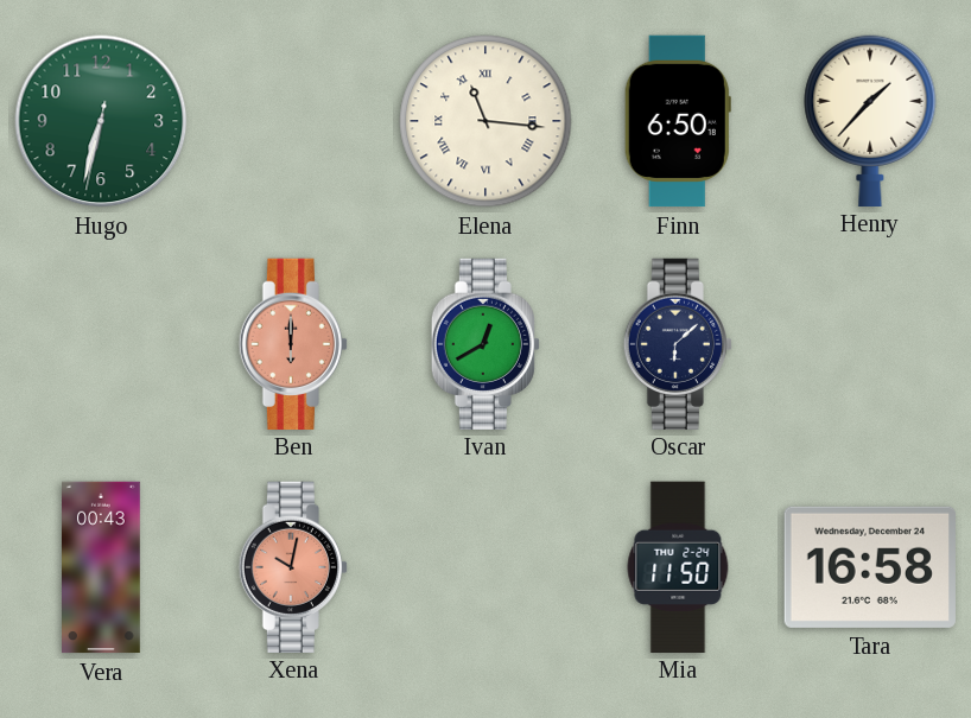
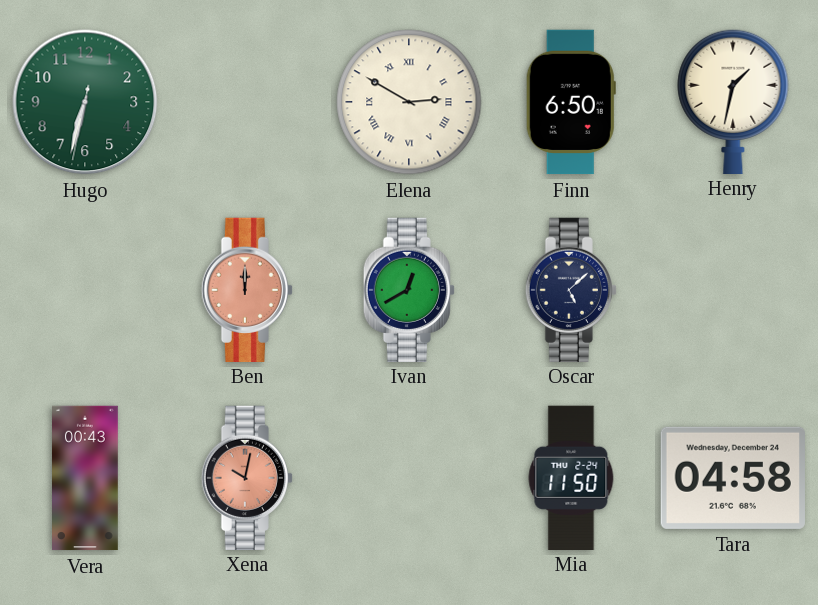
Elena: 11:16 -> 2:50
Henry: 1:37 -> 1:32
Ben: 6:00 -> 12:00
Oscar: 6:08 -> 5:08
Tara: 16:58 -> 04:58
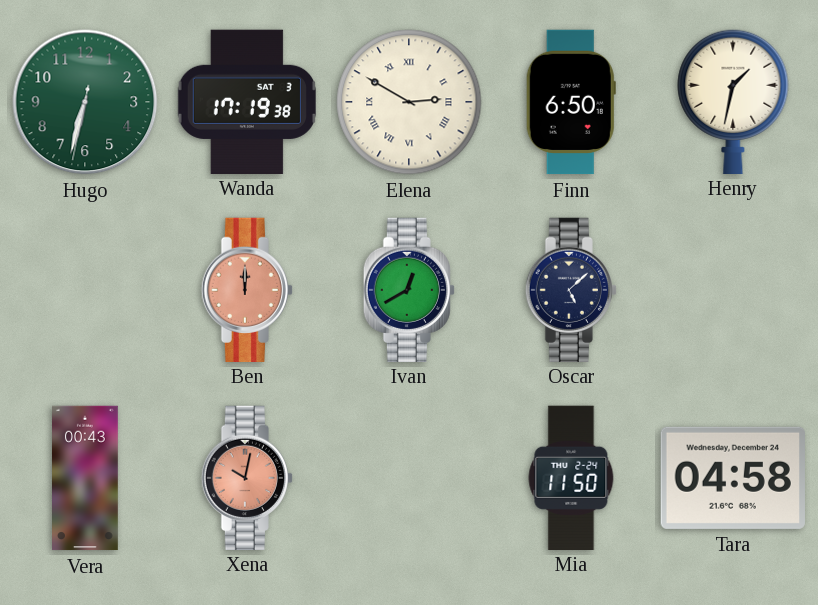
Wanda: none -> 17:19
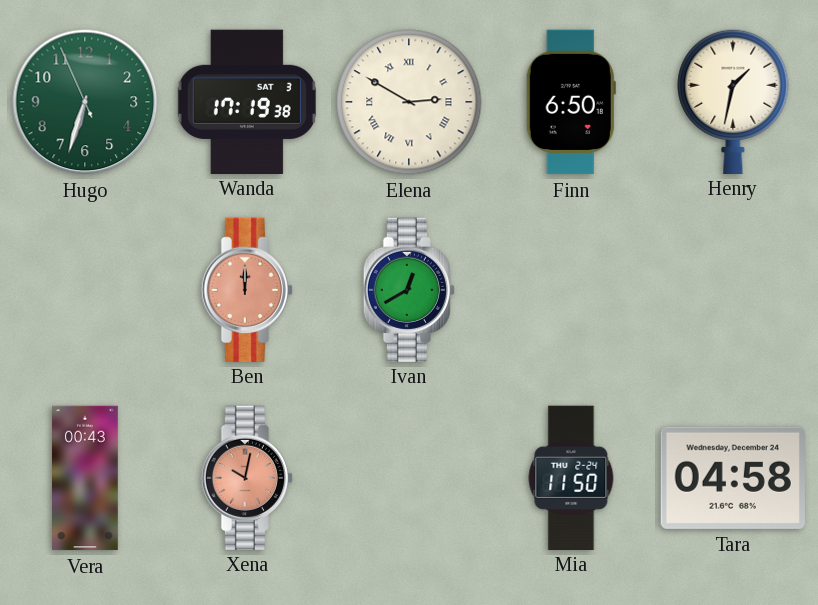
Hugo: 6:32:32 -> 6:32:56
Oscar: 5:08 -> none
